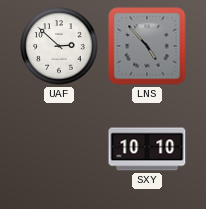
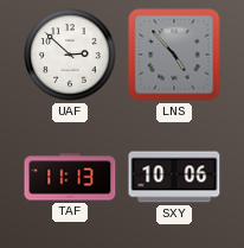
TAF: none -> 11:13
SXY: 10:10 -> 10:06
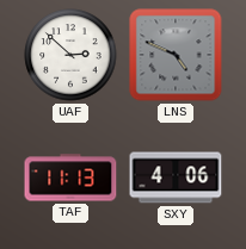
LNS: 4:53 -> 4:49
SXY: 10:06 -> 4:06
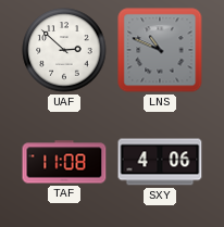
LNS: 4:49 -> 10:49
TAF: 11:13 -> 11:08
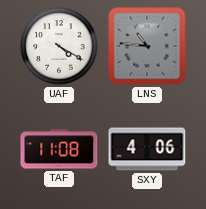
UAF: 2:52 -> 4:20
LNS: 10:49 -> 10:46
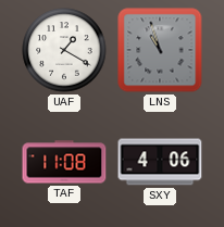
UAF: 4:20 -> 1:20
LNS: 10:46 -> 10:57
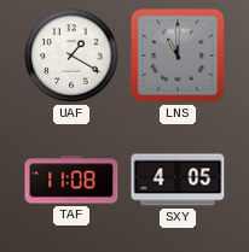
LNS: 10:57 -> 11:00
SXY: 4:06 -> 4:05
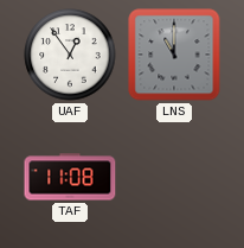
UAF: 1:20 -> 12:54
SXY: 4:05 -> none
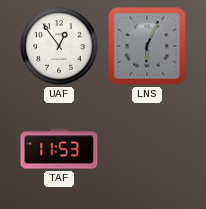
LNS: 11:00 -> 6:04
TAF: 11:08 -> 11:53
